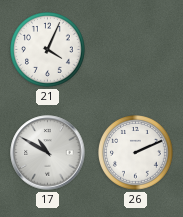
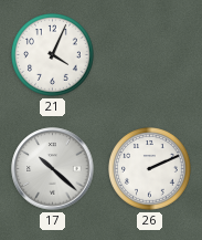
17: 10:50 -> 10:22
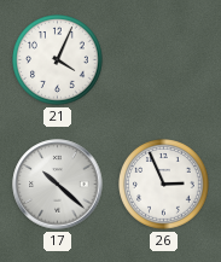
26: 2:11 -> 2:56
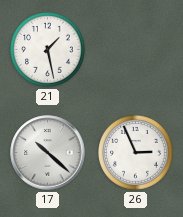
21: 4:04 -> 1:28
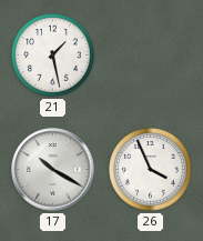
17: 10:22 -> 10:20
26: 2:56 -> 3:56
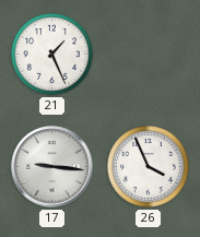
21: 1:28 -> 1:26
17: 10:20 -> 9:16
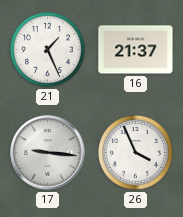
16: none -> 21:37
